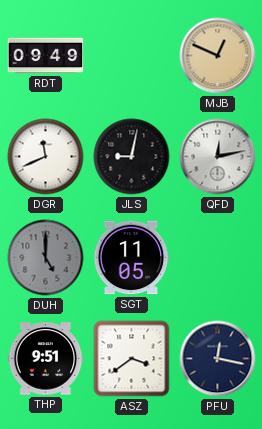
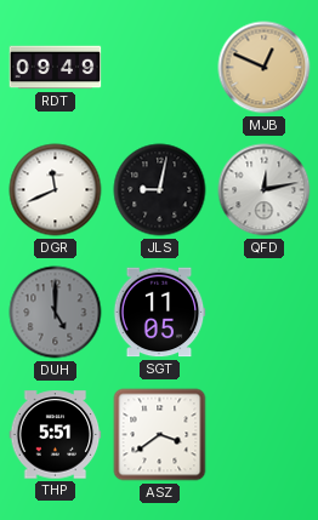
THP: 9:51 -> 5:51
PFU: 12:17 -> none
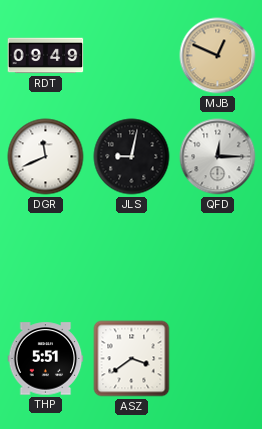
QFD: 12:13 -> 12:15
DUH: 5:00 -> none
SGT: 11:05 -> none
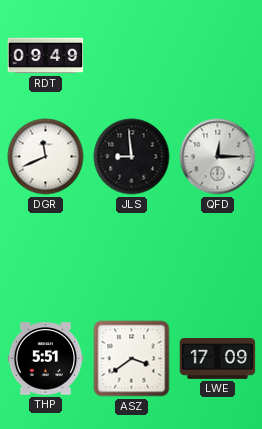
MJB: 12:49 -> none
JLS: 9:02 -> 8:59
LWE: none -> 17:09
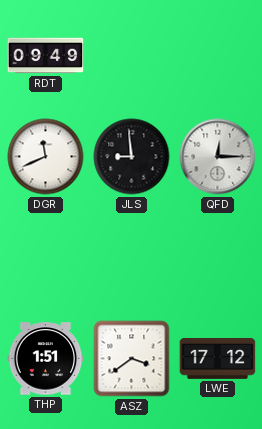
THP: 5:51 -> 1:51
LWE: 17:09 -> 17:12
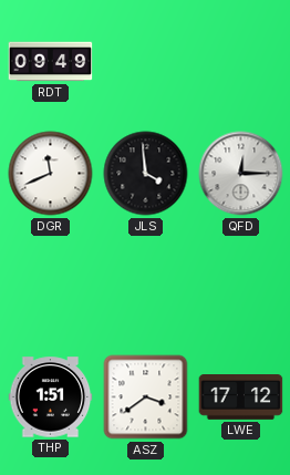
JLS: 8:59 -> 3:59
